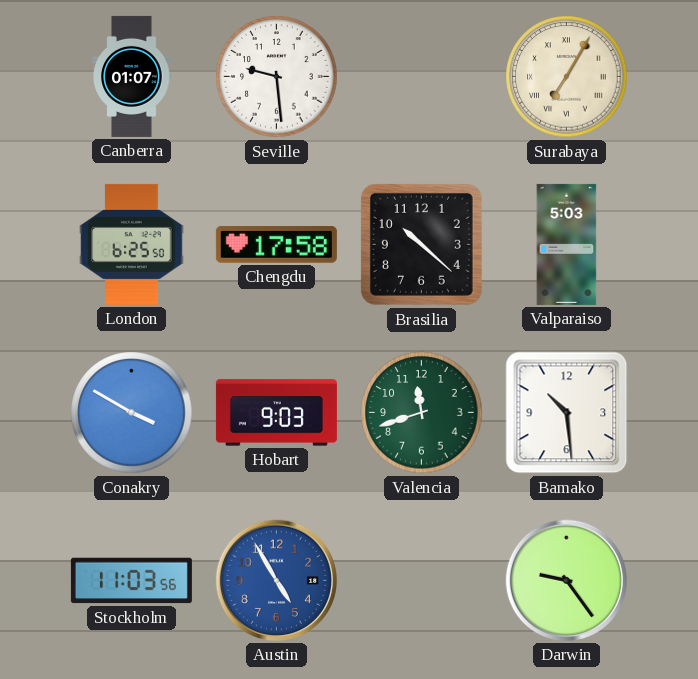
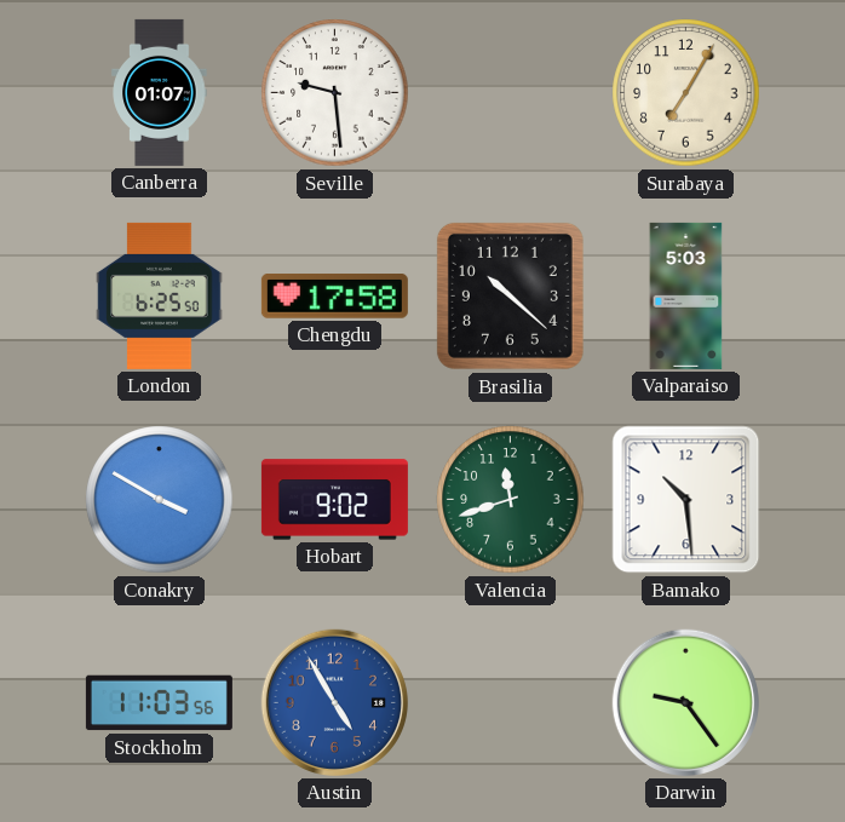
Surabaya numerals: Roman -> Arabic
Hobart: 9:03 -> 9:02
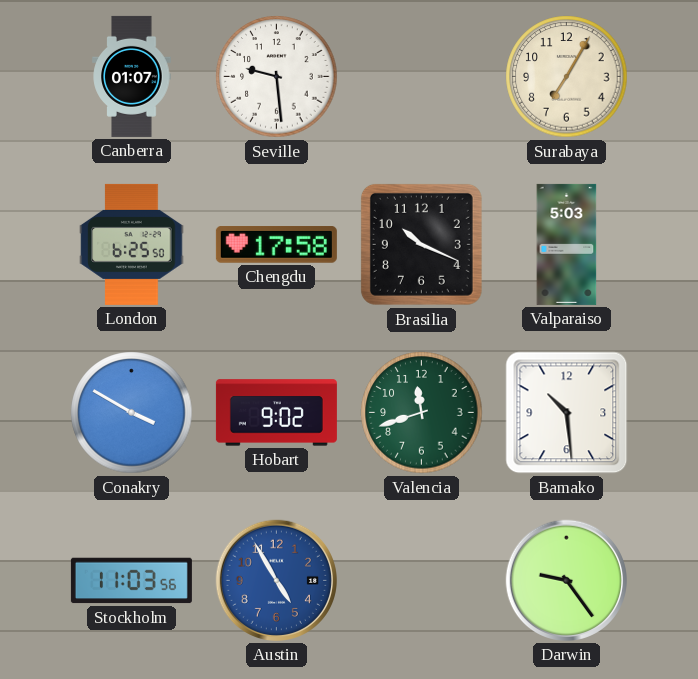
Brasilia: 10:22 -> 10:19
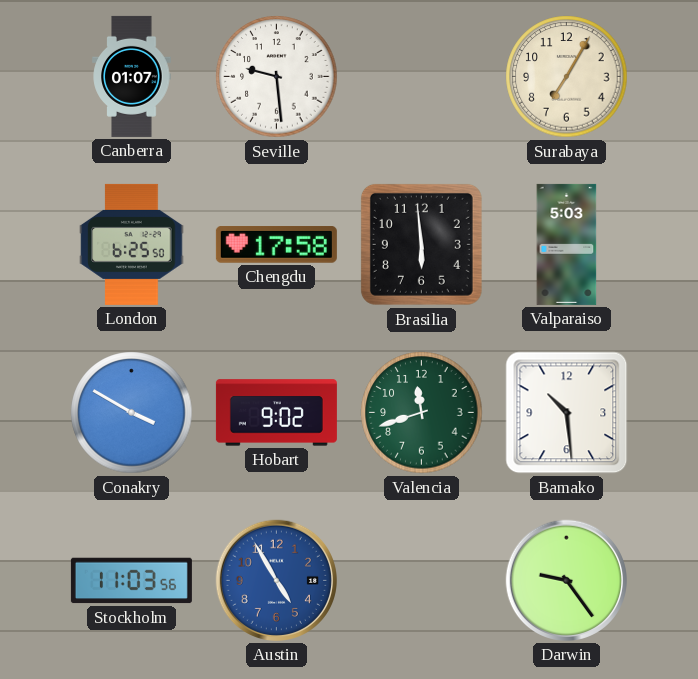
Brasilia: 10:19 -> 5:59
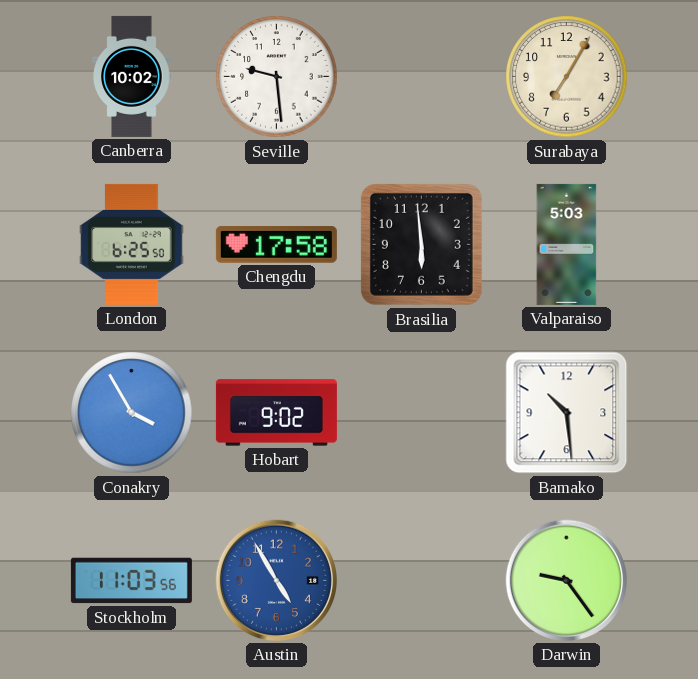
Canberra: 01:07 -> 10:02
Conakry: 3:50 -> 3:55
Valencia: 11:42 -> none
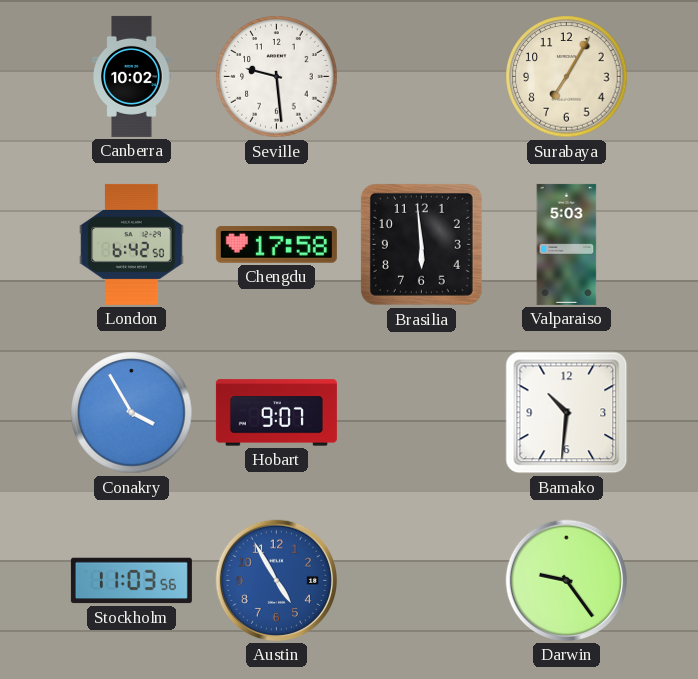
London: 6:25 -> 6:42
Hobart: 9:02 -> 9:07
Bamako: 10:29 -> 10:31
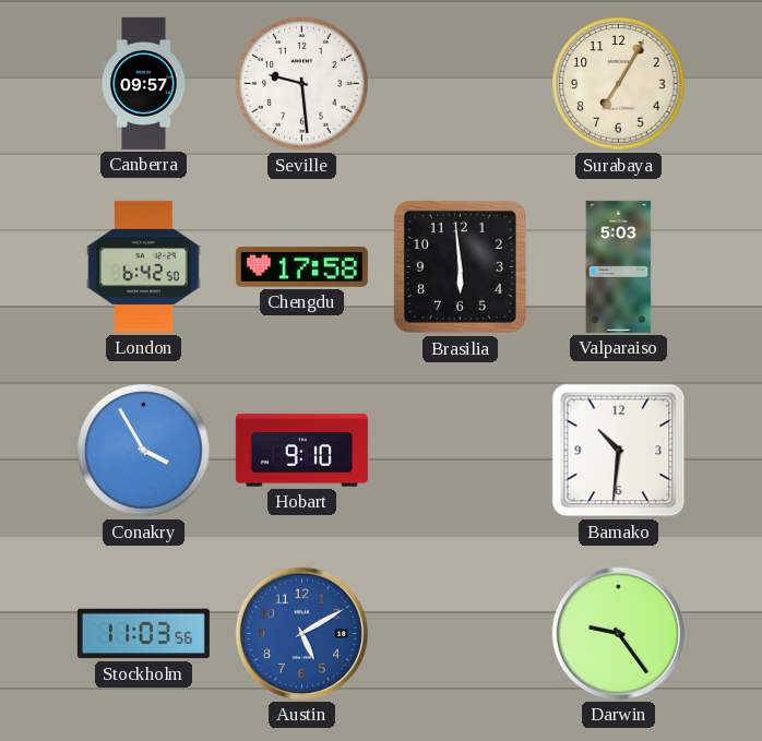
Canberra: 10:02 -> 09:57
Hobart: 9:07 -> 9:10
Austin: 4:55 -> 5:10
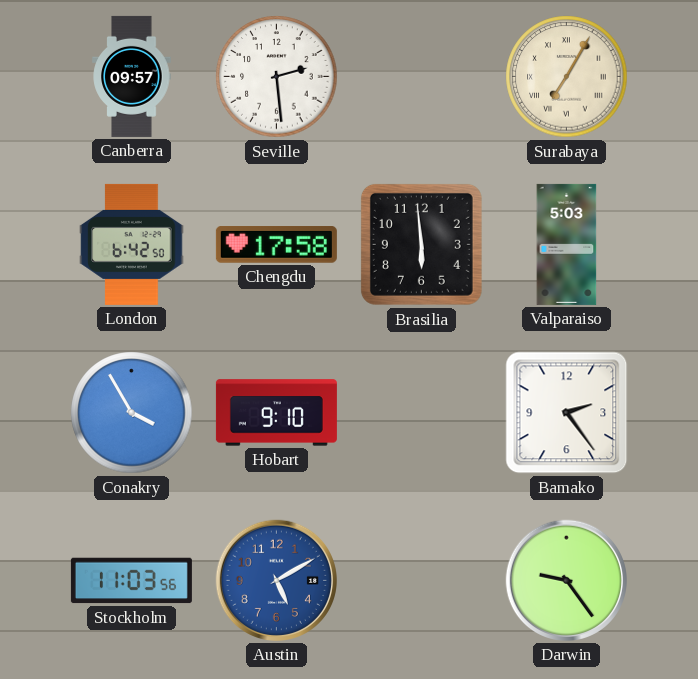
Seville: 9:29 -> 2:29
Surabaya numerals: Arabic -> Roman
Bamako: 10:31 -> 2:24
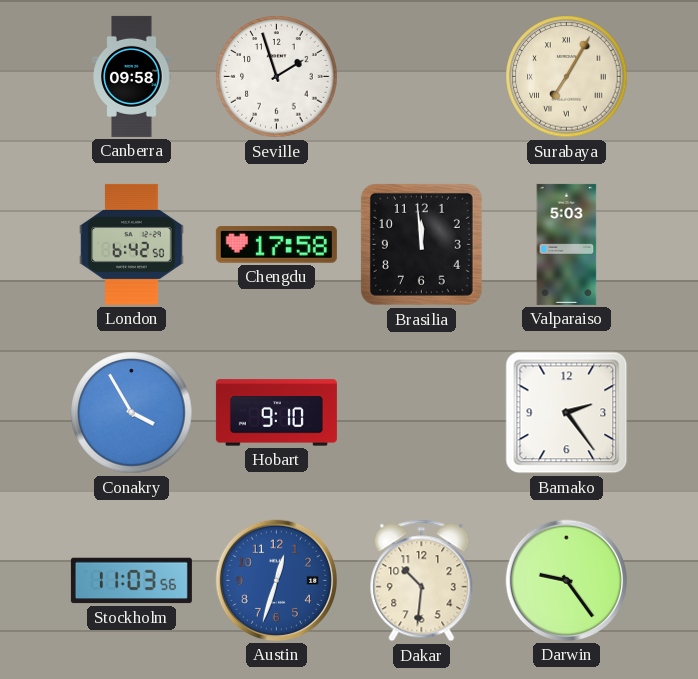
Canberra: 09:57 -> 09:58
Seville: 2:29 -> 1:57
Brasilia: 5:59 -> 11:59
Austin: 5:10 -> 12:33
Dakar: none -> 10:31
